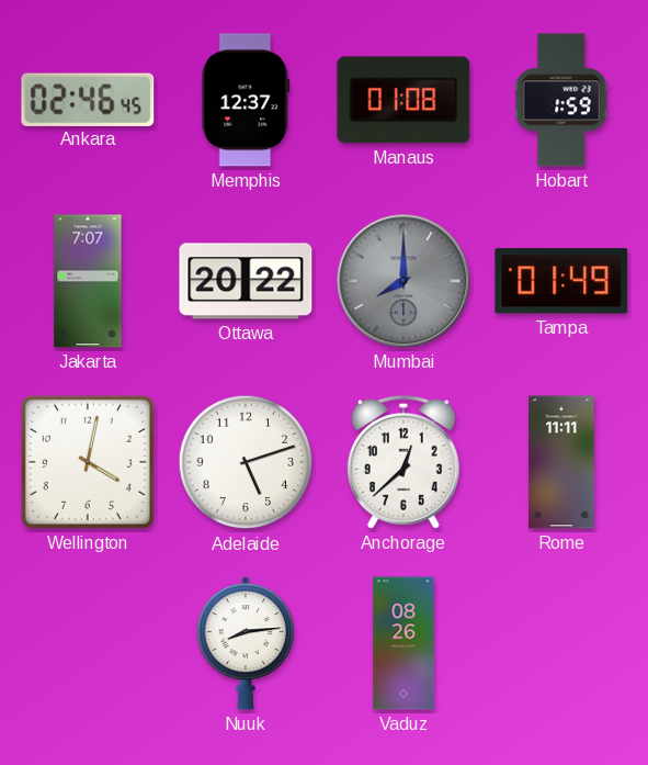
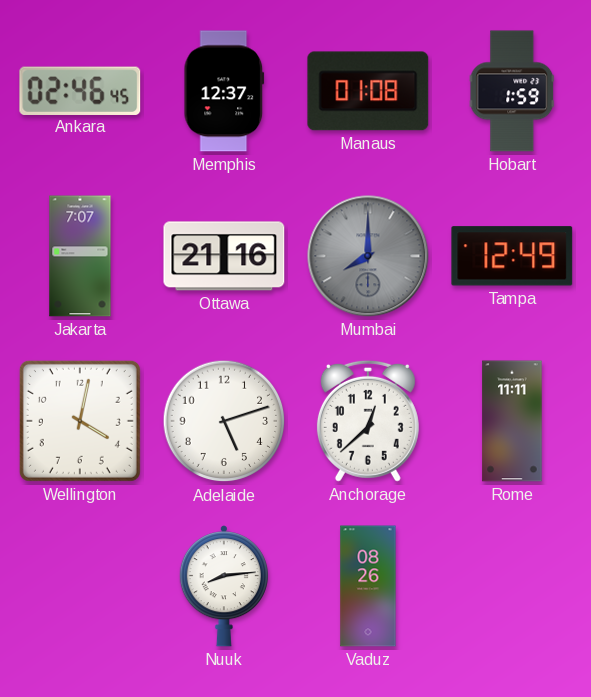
Ottawa: 20:22 -> 21:16
Tampa: 01:49 -> 12:49
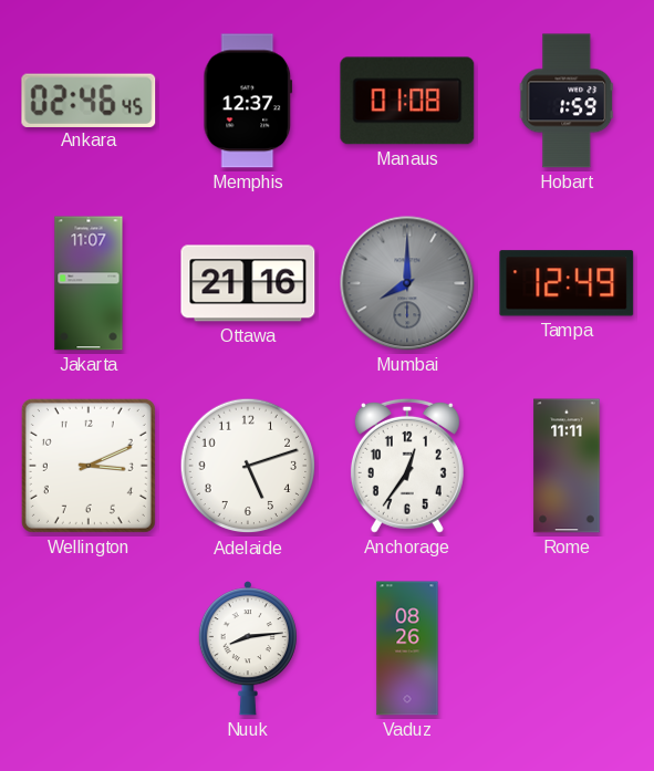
Jakarta: 7:07 -> 11:07
Wellington: 4:02 -> 3:11
Anchorage: 12:38 -> 12:36
